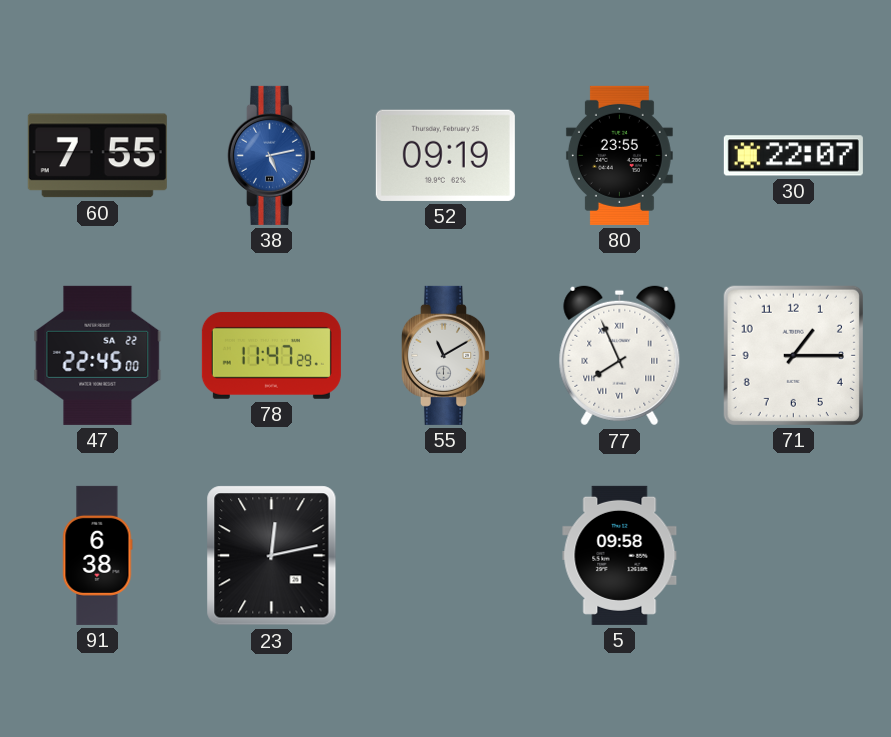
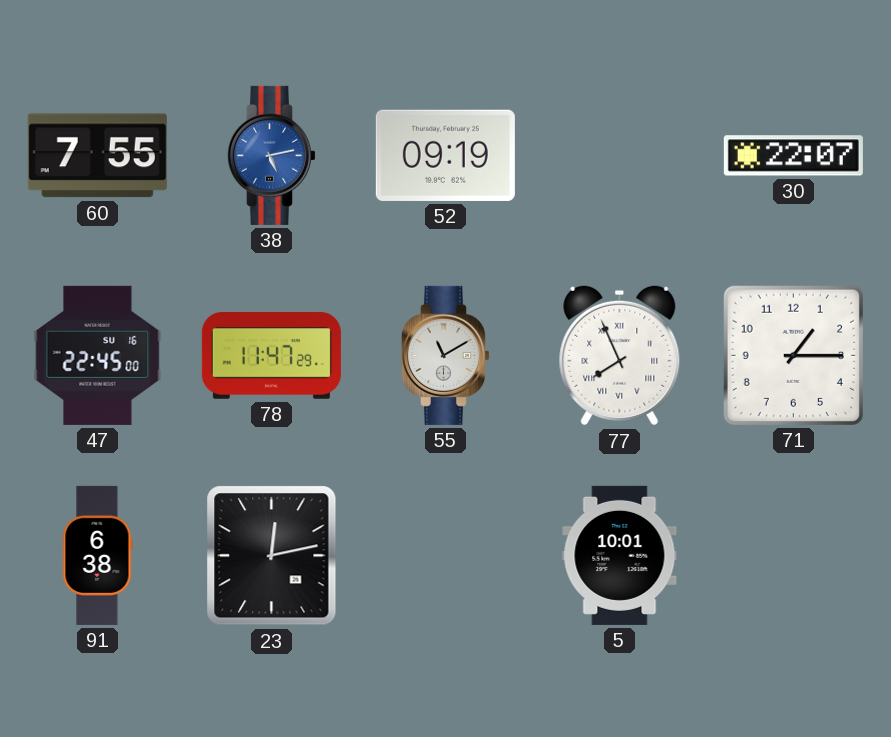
80: 23:55 -> none
47 date: SA 22 -> SU 16
5: 09:58 -> 10:01
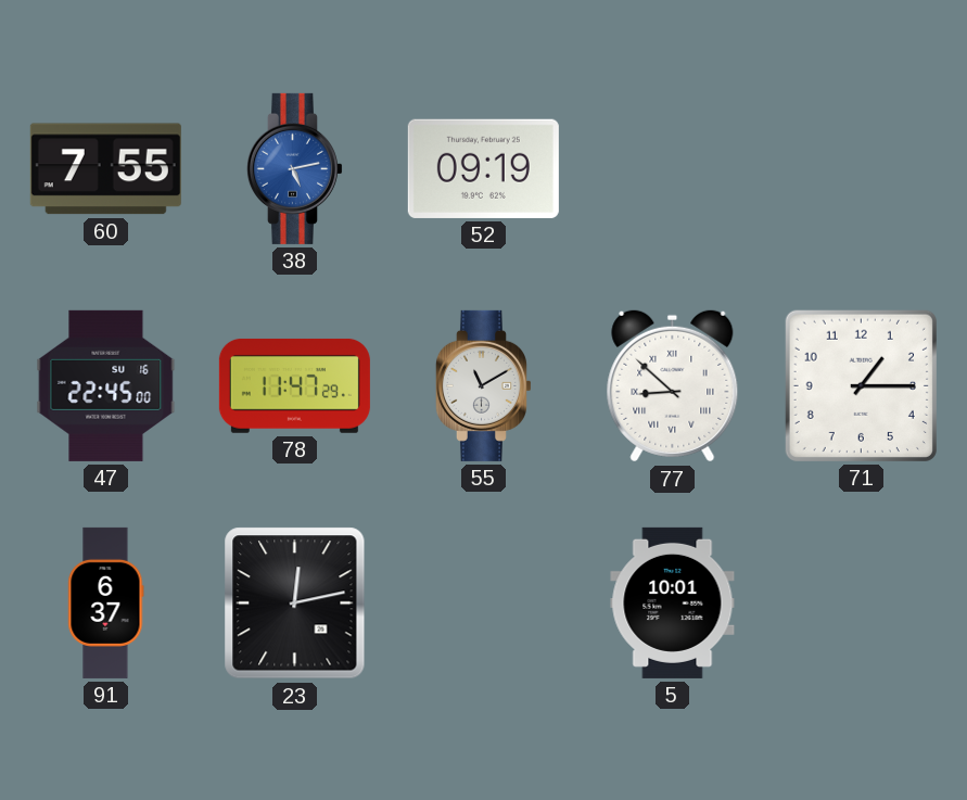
30: 22:07 -> none
77: 7:56 -> 8:52
91: 6:38 -> 6:37
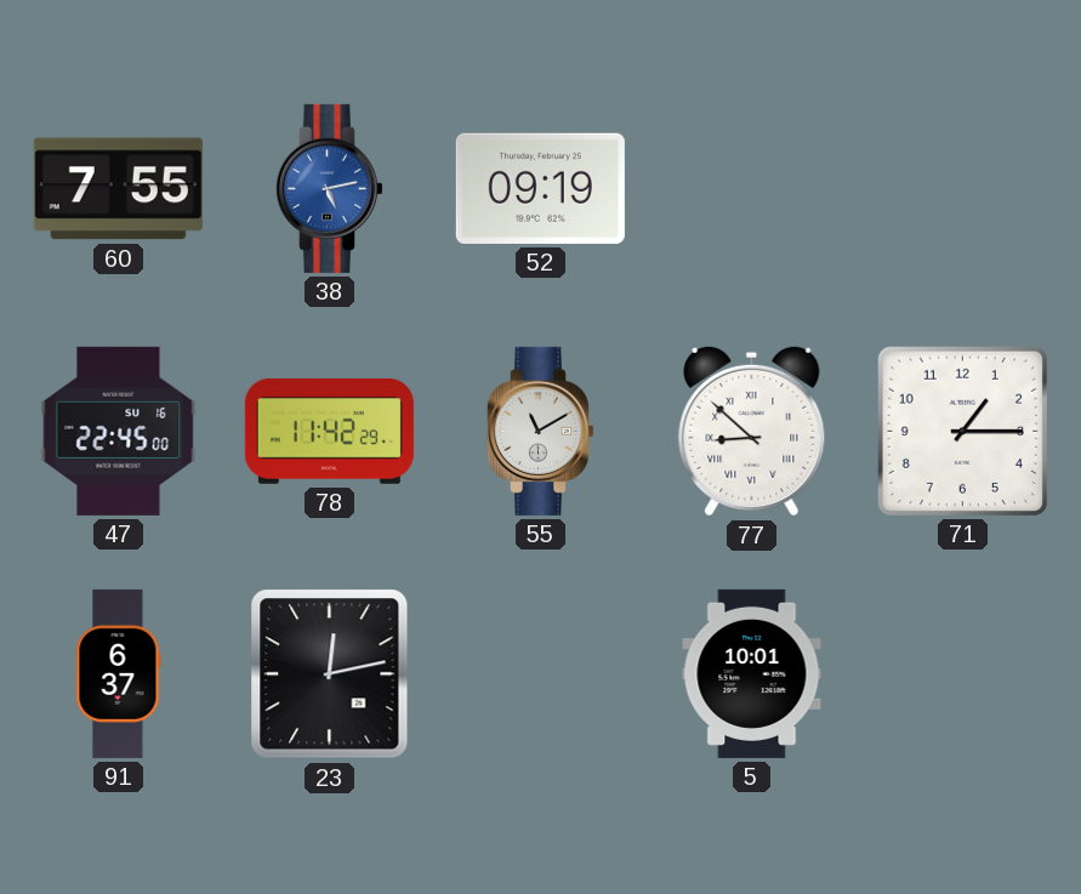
78: 11:47 -> 11:42
